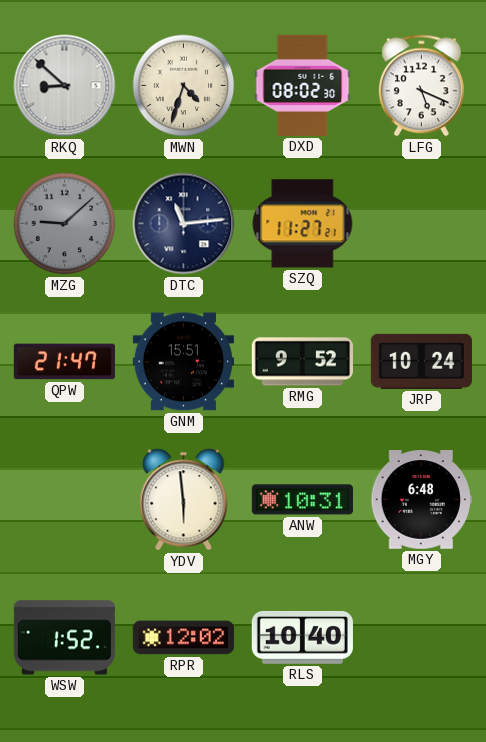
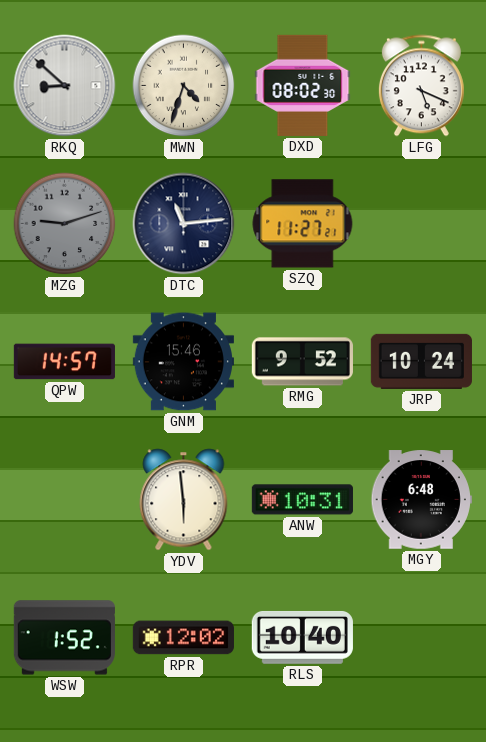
MZG: 9:08 -> 9:12
QPW: 21:47 -> 14:57
GNM: 15:51 -> 15:46
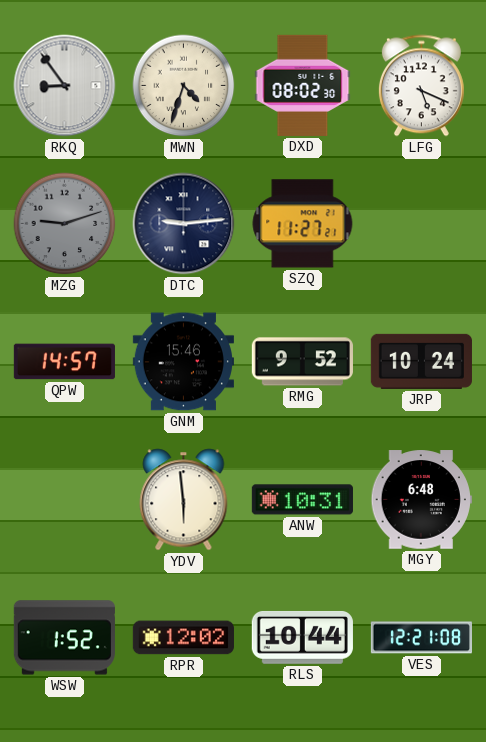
RKQ: 8:52 -> 8:54
DTC: 11:14 -> 9:14
RLS: 10:40 -> 10:44
VES: none -> 12:21
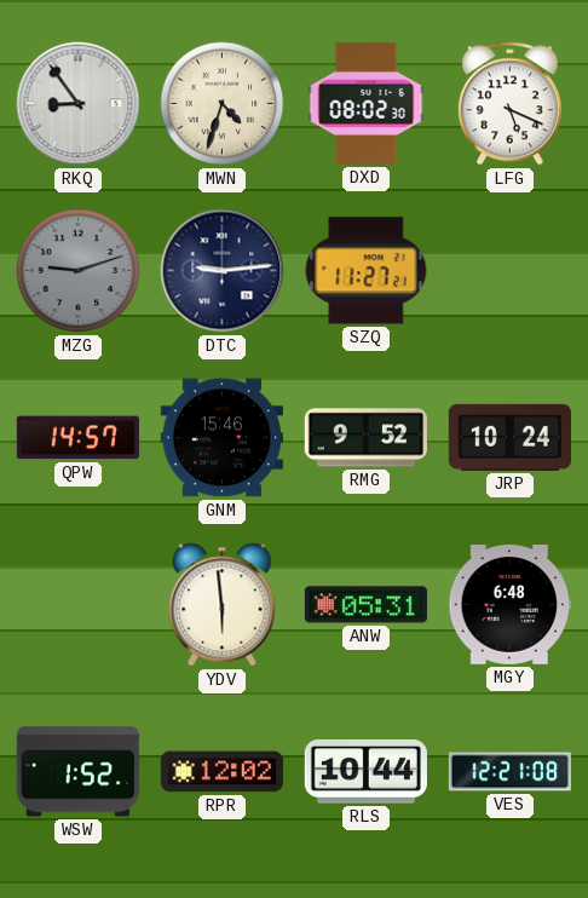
ANW: 10:31 -> 05:31
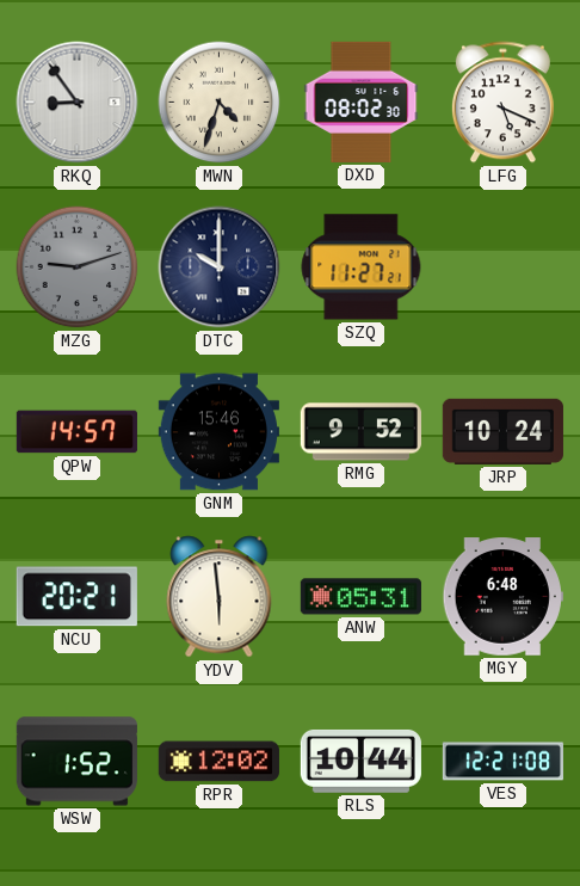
DTC: 9:14 -> 10:00
NCU: none -> 20:21
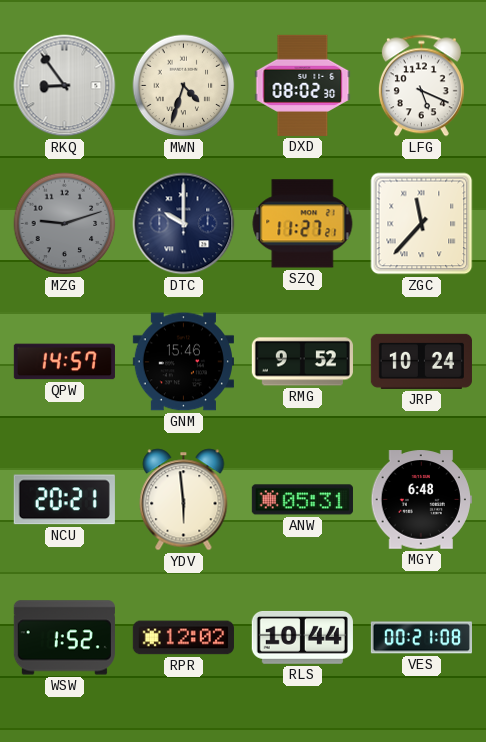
ZGC: none -> 11:37
VES: 12:21 -> 00:21
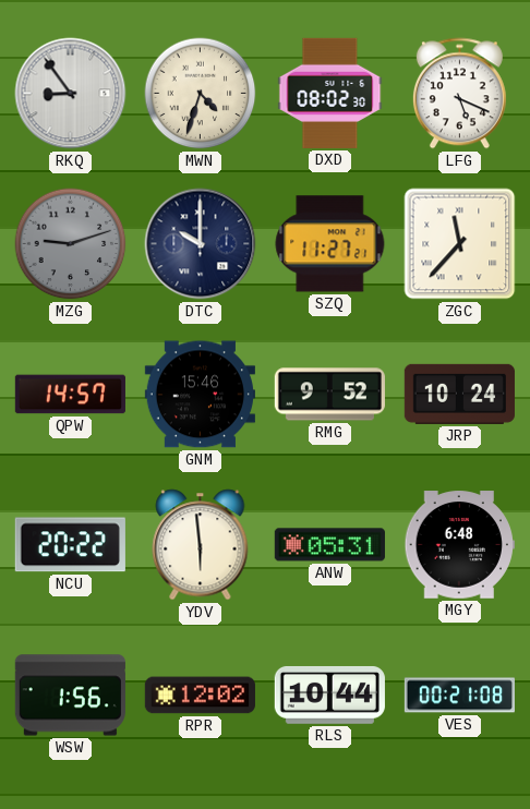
NCU: 20:21 -> 20:22
WSW: 1:52 -> 1:56
